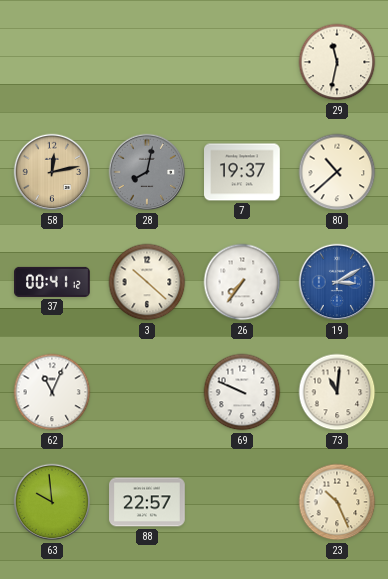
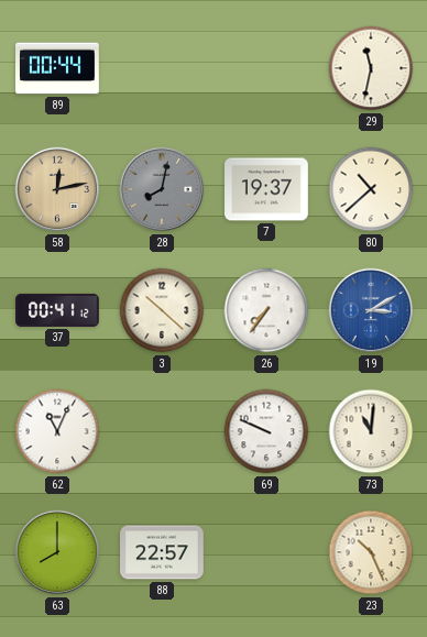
89: none -> 00:44
63: 9:59 -> 8:00
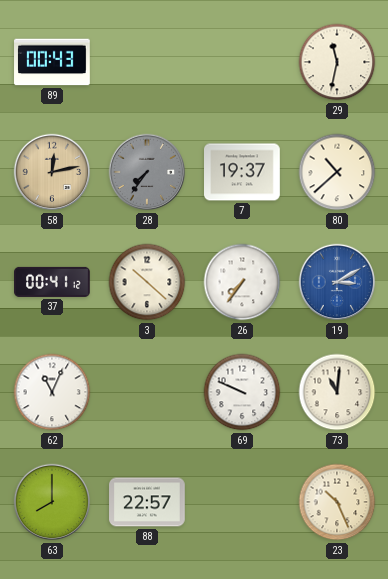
89: 00:44 -> 00:43
28: 8:02 -> 7:36
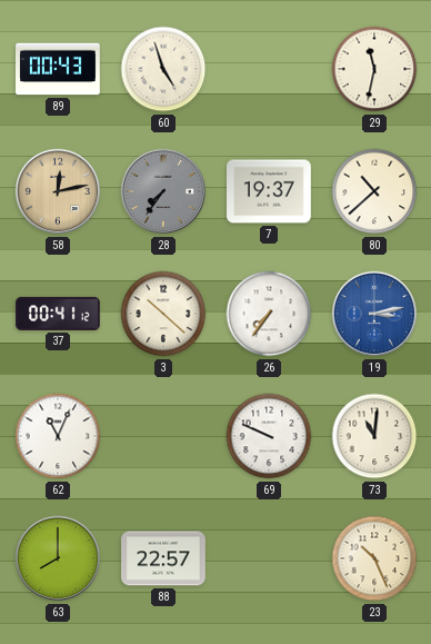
60: none -> 4:57
19: 3:10 -> 3:13
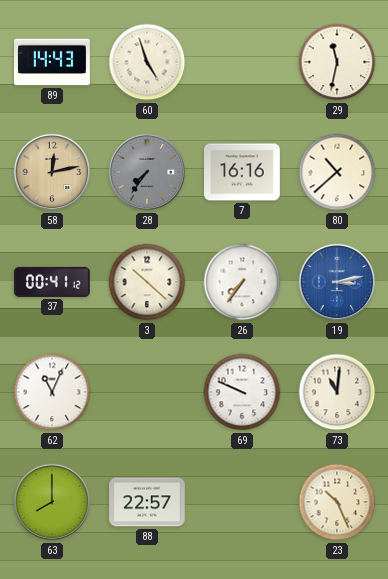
89: 00:43 -> 14:43
7: 19:37 -> 16:16
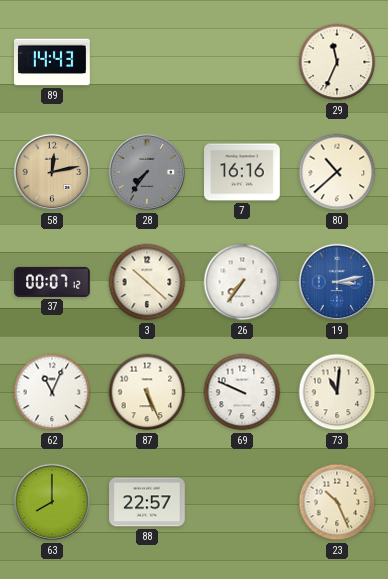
60: 4:57 -> none
29: 11:32 -> 11:34
37: 00:41 -> 00:07
87: none -> 5:26
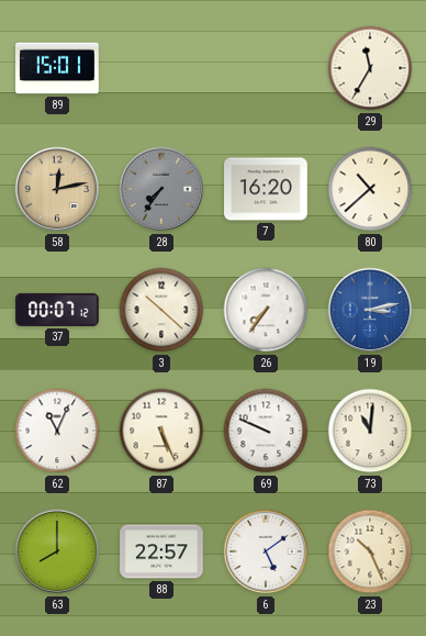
89: 14:43 -> 15:01
29: 11:34 -> 11:35
7: 16:16 -> 16:20
6: none -> 5:09
